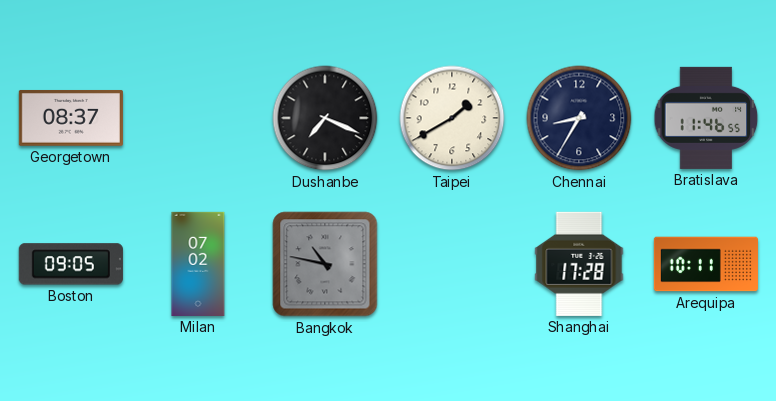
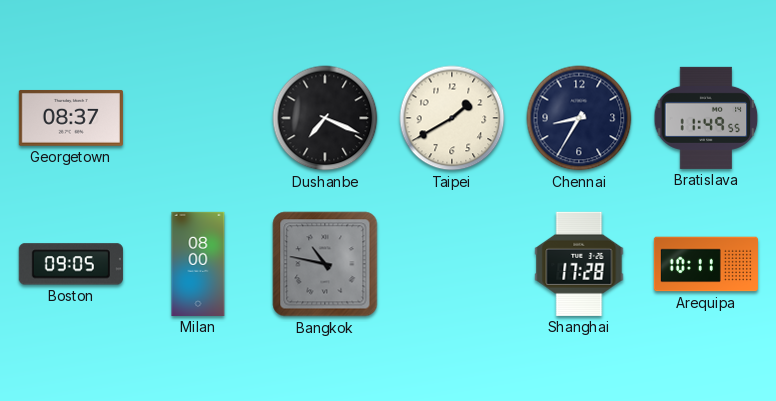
Bratislava: 11:46 -> 11:49
Milan: 07:02 -> 08:00
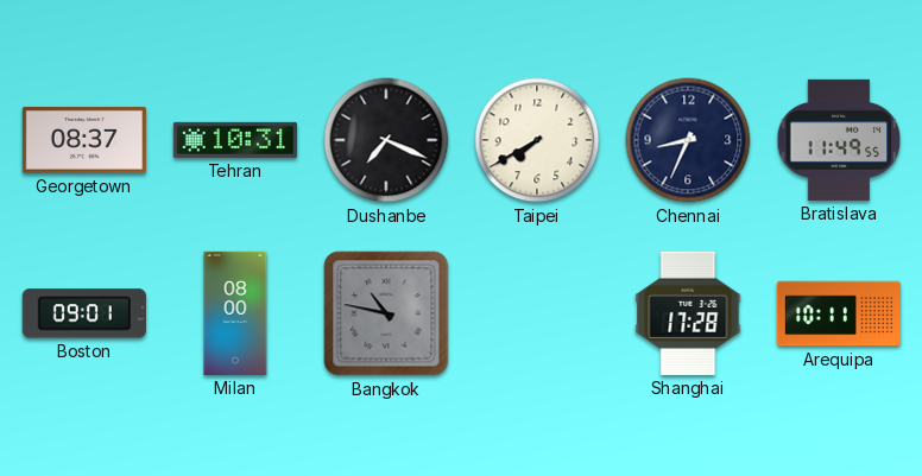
Tehran: none -> 10:31
Taipei: 1:40 -> 7:40
Chennai: 8:35 -> 8:34
Boston: 09:05 -> 09:01
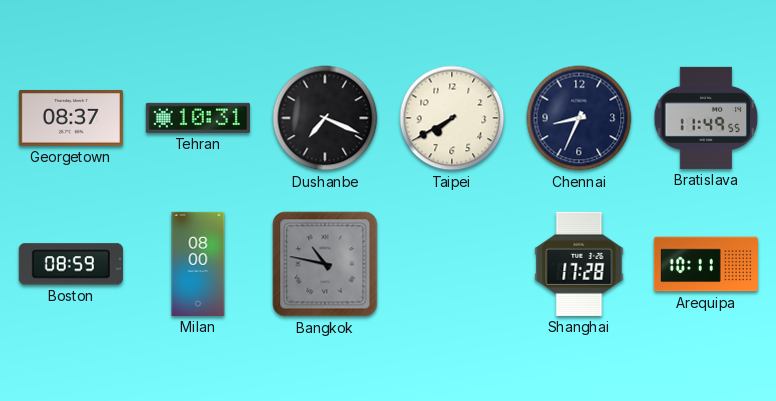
Boston: 09:01 -> 08:59
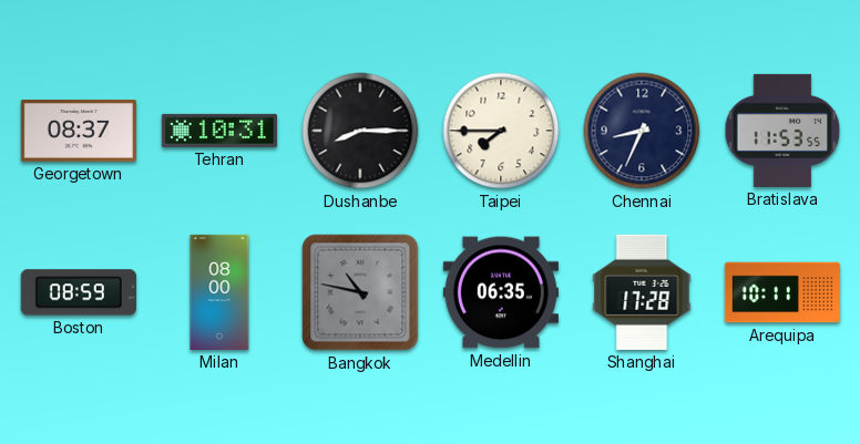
Dushanbe: 7:19 -> 8:15
Taipei: 7:40 -> 7:45
Bratislava: 11:49 -> 11:53
Medellin: none -> 06:35
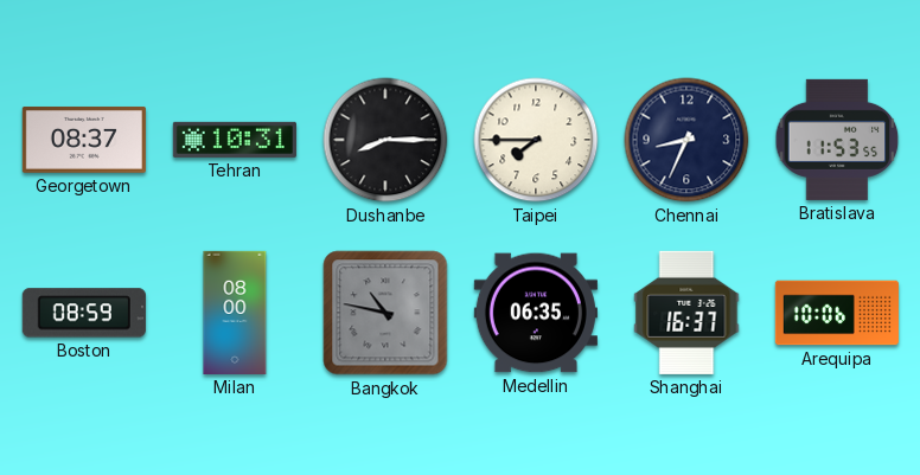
Shanghai: 17:28 -> 16:37
Arequipa: 10:11 -> 10:06
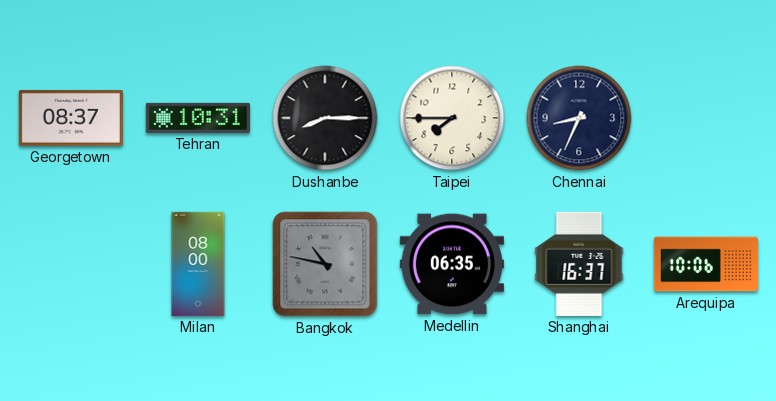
Bratislava: 11:53 -> none
Boston: 08:59 -> none
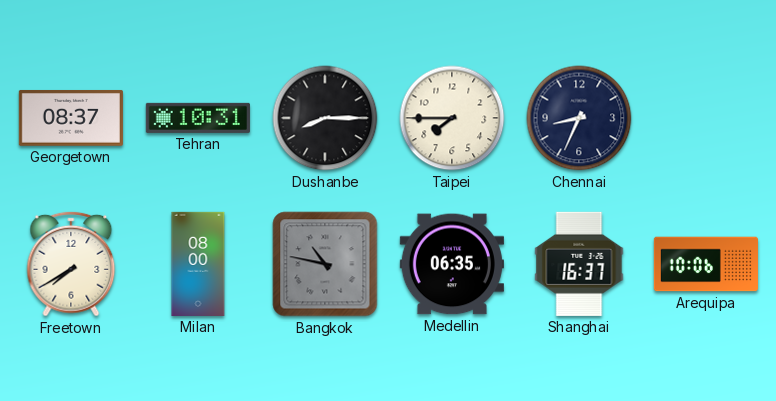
Freetown: none -> 7:40
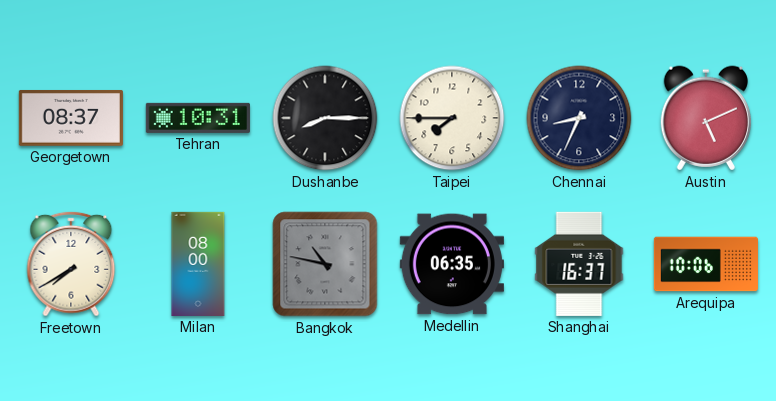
Austin: none -> 5:11
